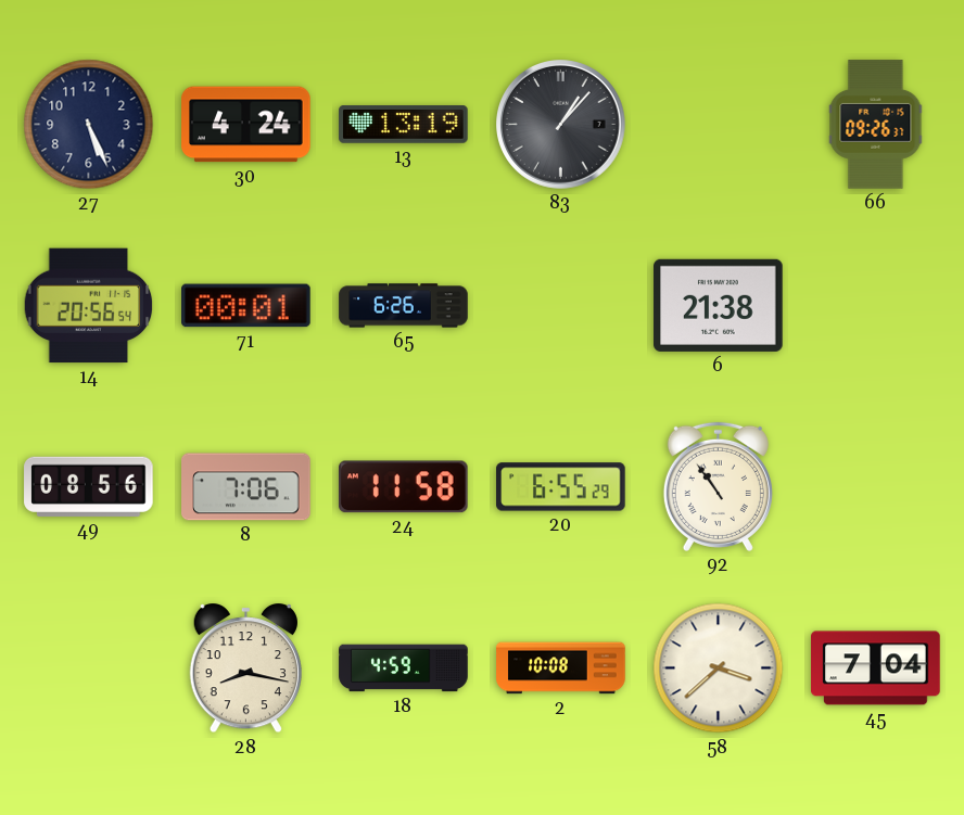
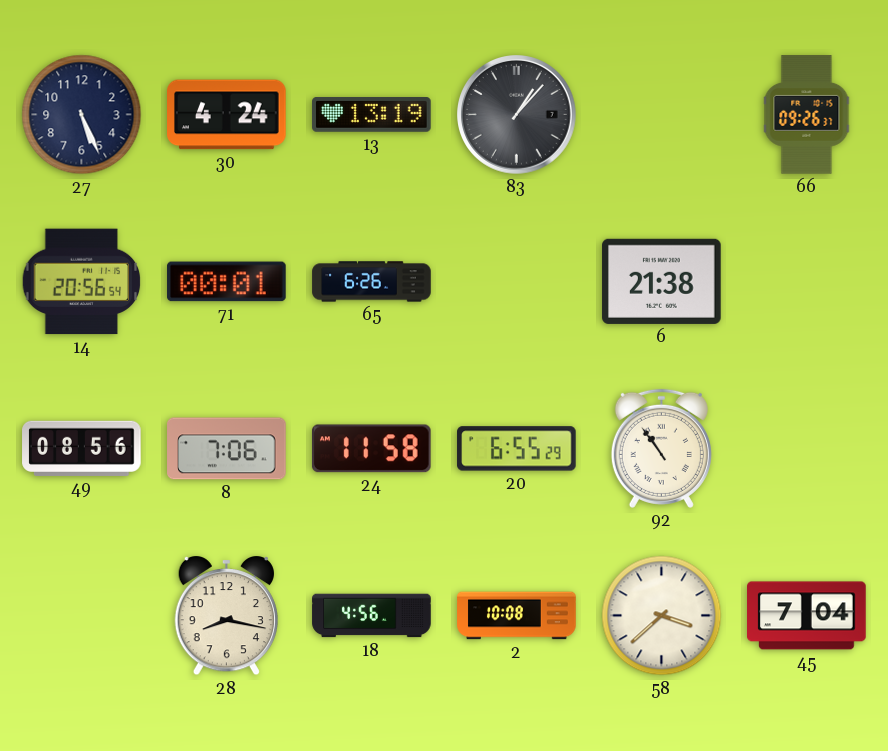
18: 4:59 -> 4:56
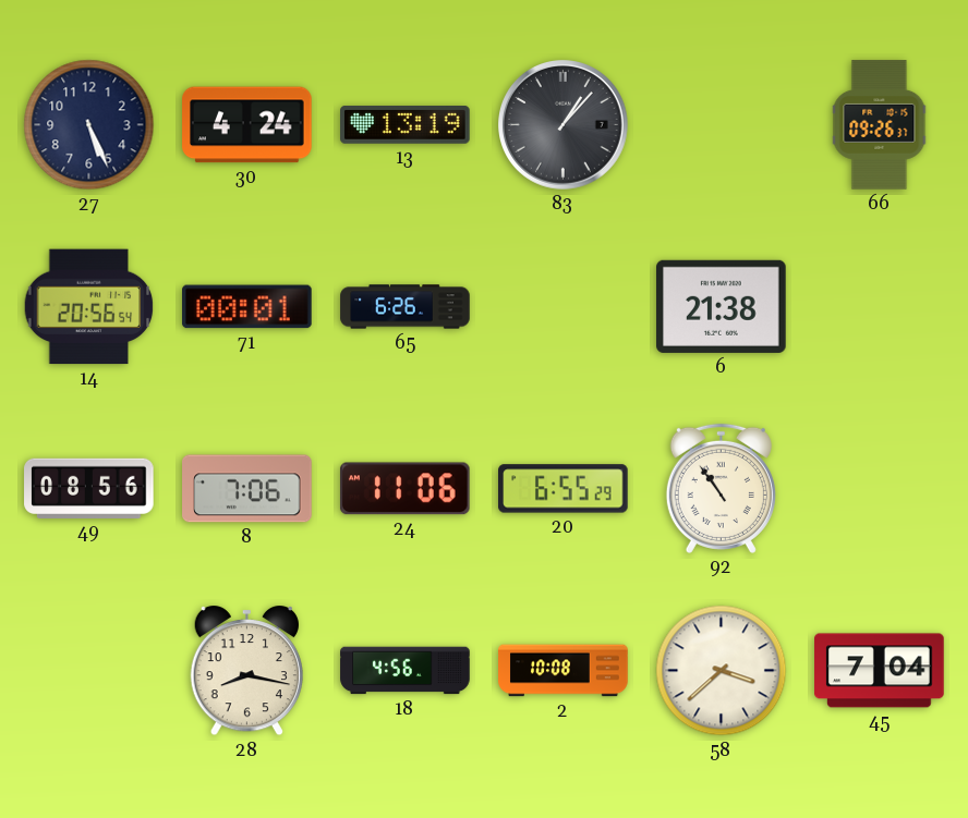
24: 11:58 -> 11:06
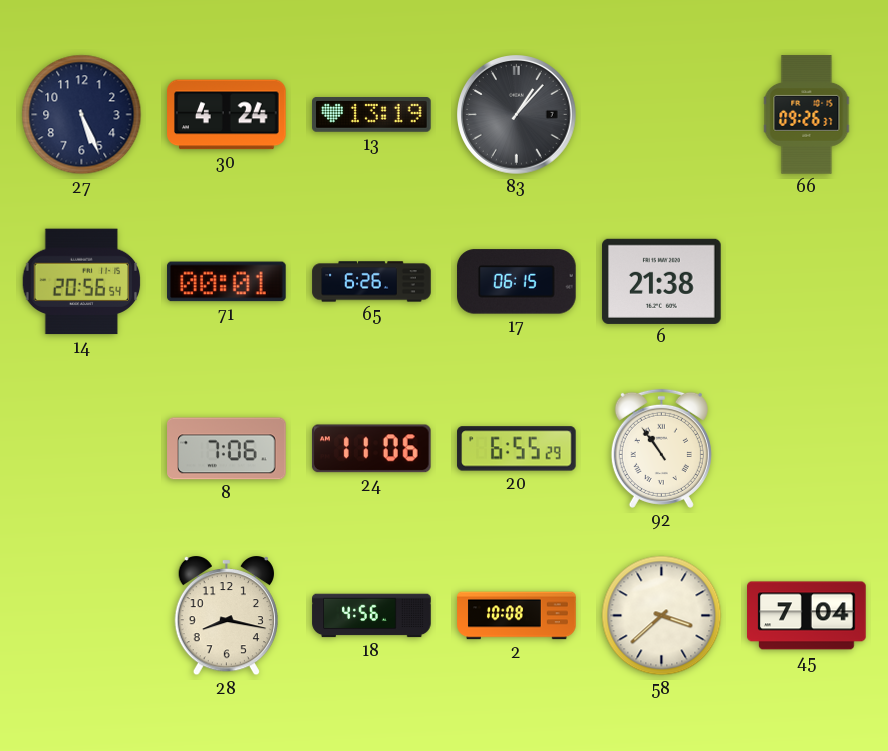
17: none -> 06:15
49: 08:56 -> none
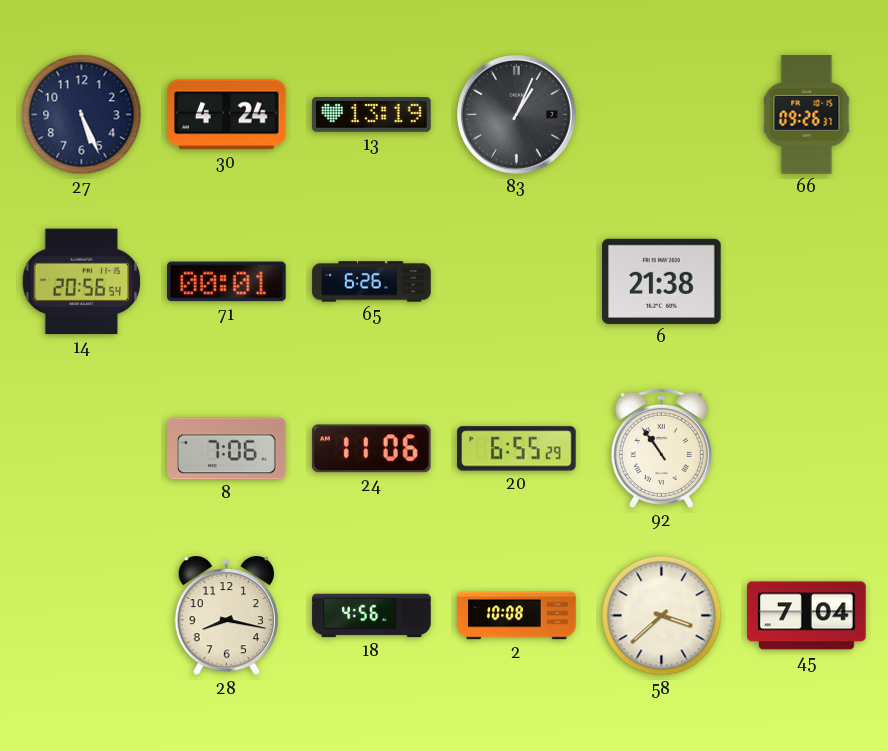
83: 1:07 -> 1:04
17: 06:15 -> none
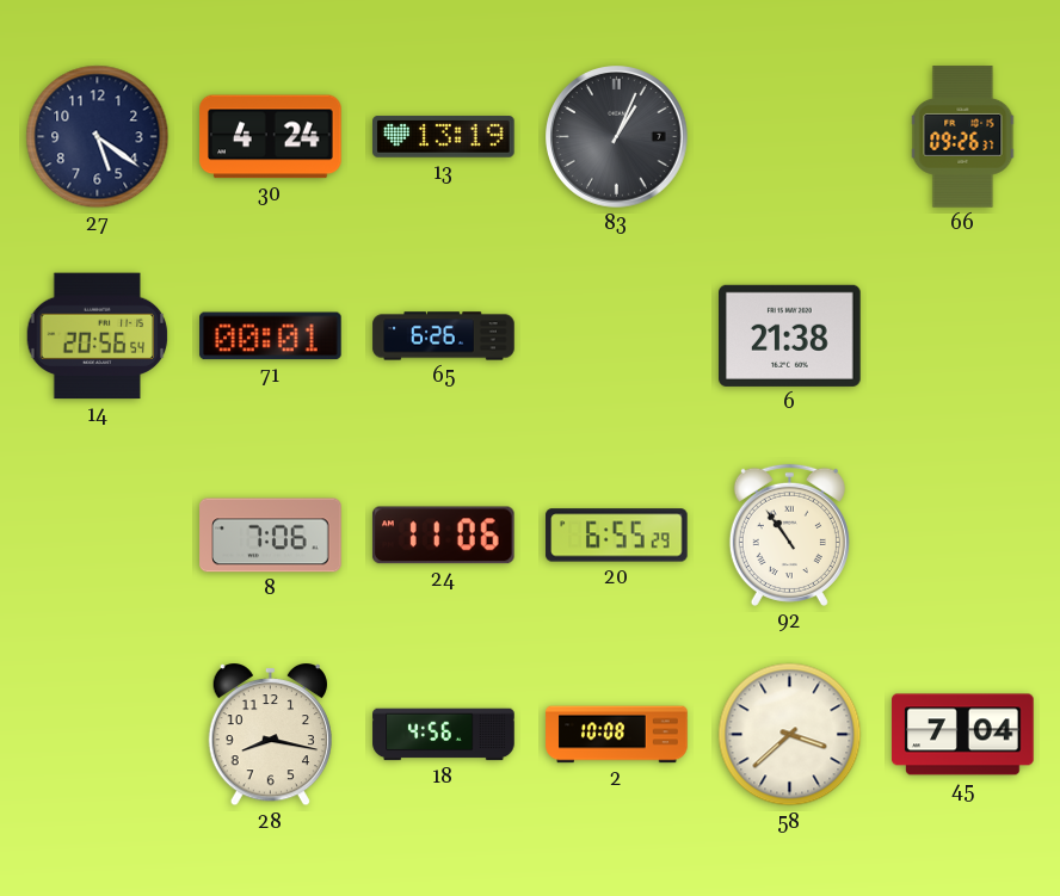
27: 5:26 -> 5:21
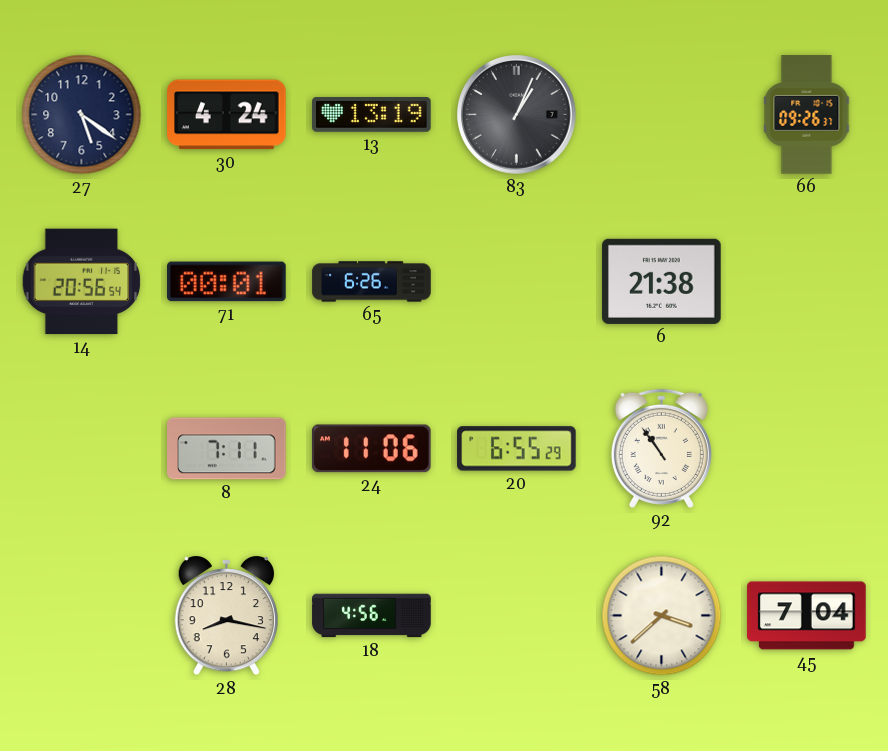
8: 7:06 -> 7:11
2: 10:08 -> none
